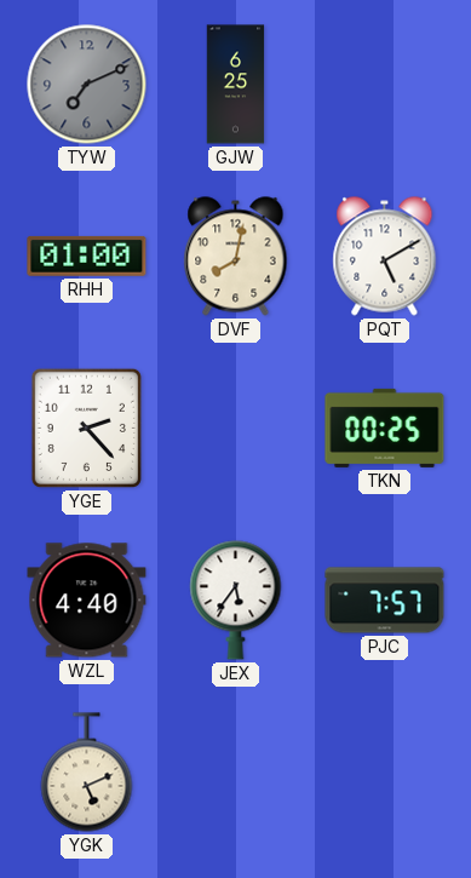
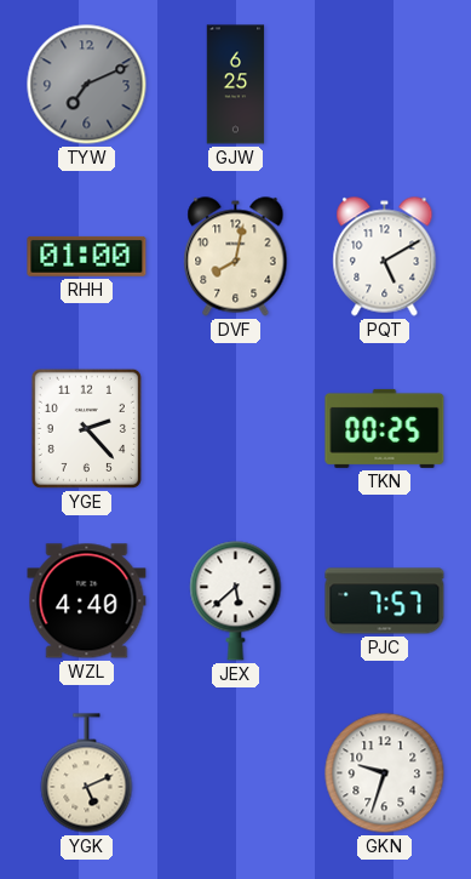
JEX: 5:36 -> 5:38
GKN: none -> 9:33
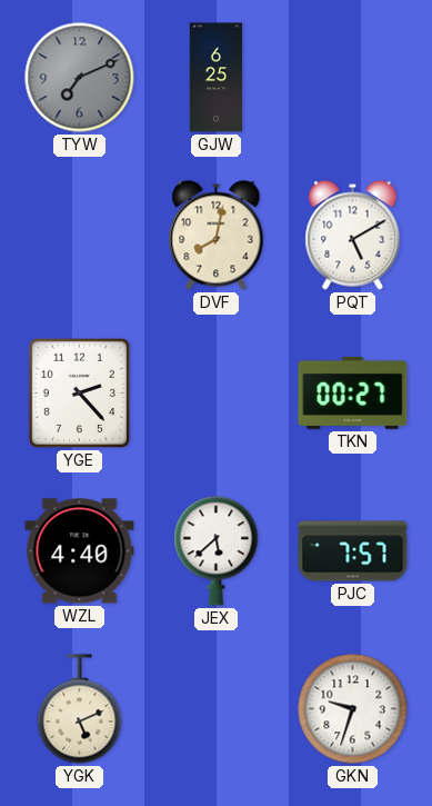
RHH: 01:00 -> none
TKN: 00:25 -> 00:27
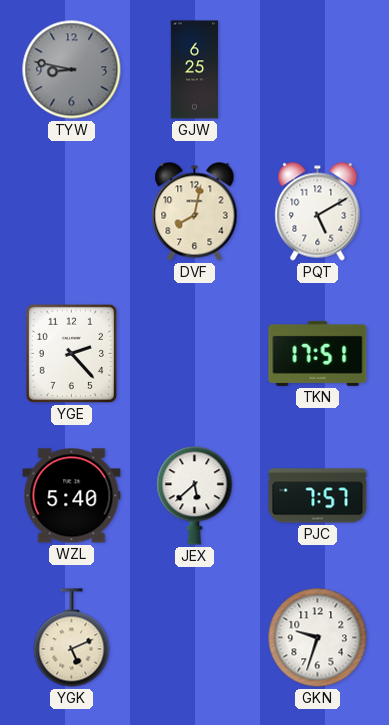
TYW: 7:11 -> 8:47
TKN: 00:27 -> 17:51
WZL: 4:40 -> 5:40
